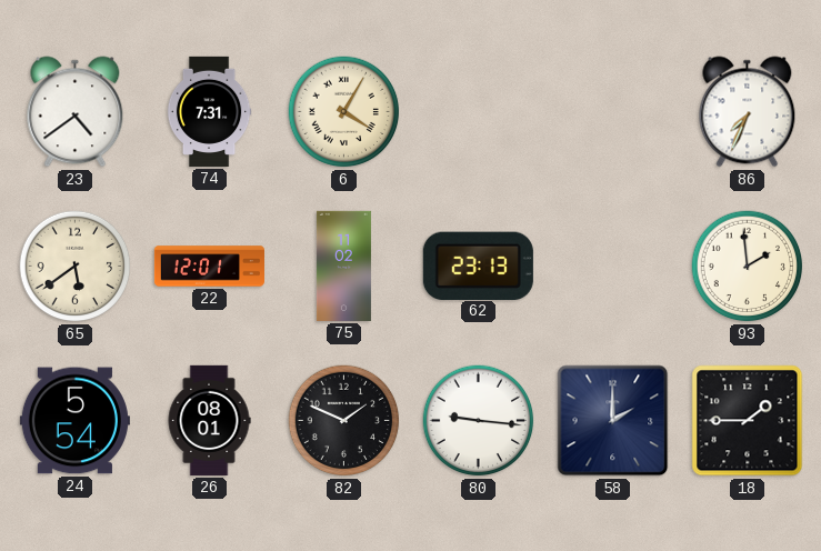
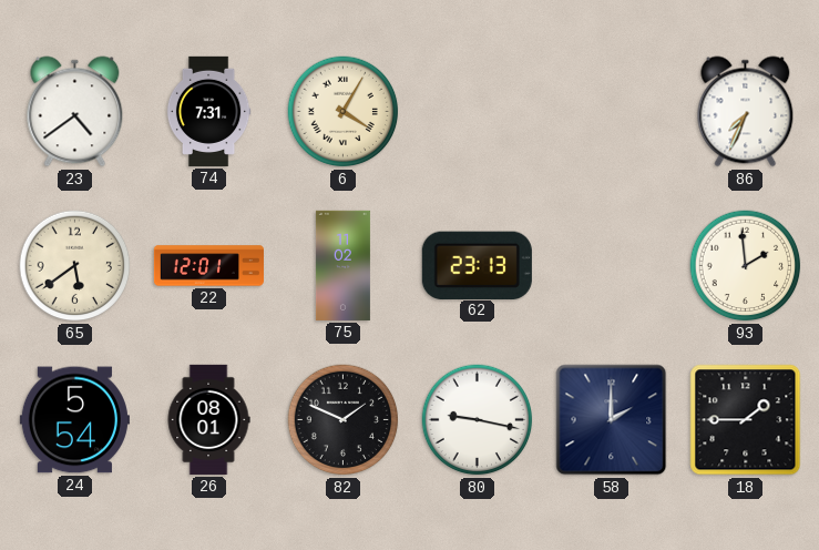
80: 9:16 -> 9:17
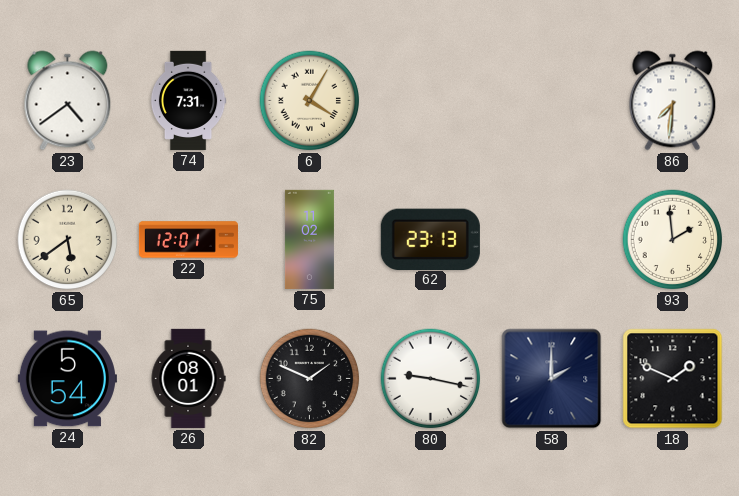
86: 7:34 -> 7:31
18: 1:45 -> 1:49
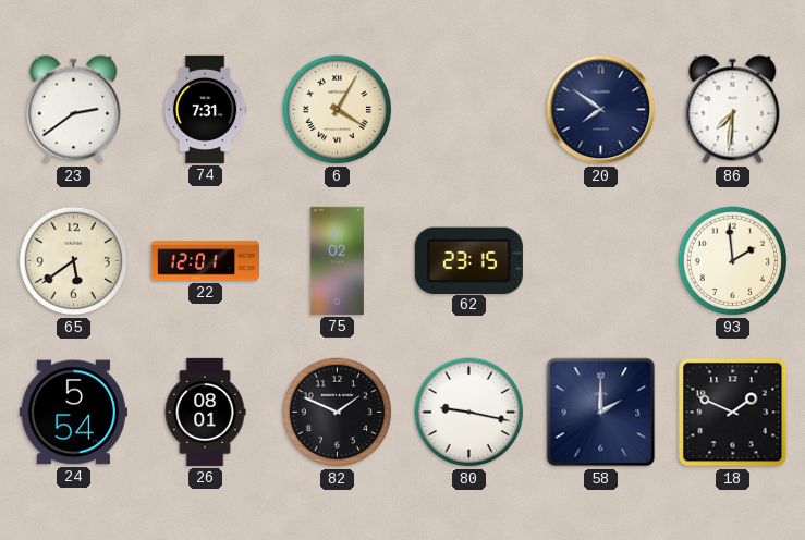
23: 4:39 -> 2:39
20: none -> 7:51
62: 23:13 -> 23:15
